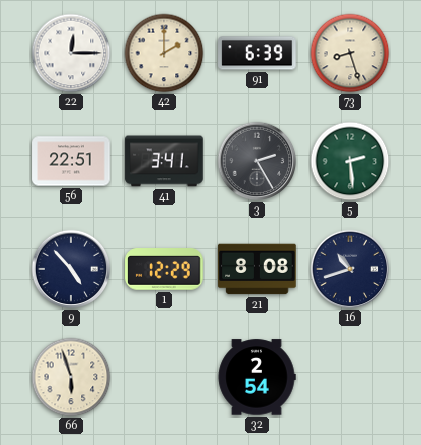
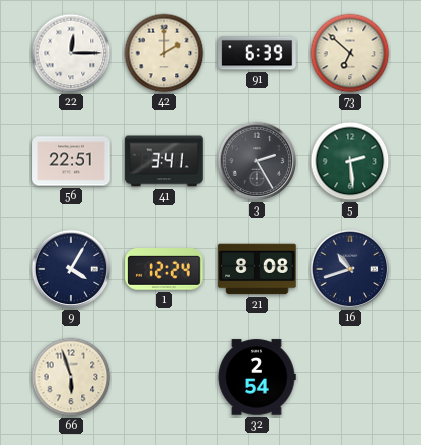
73: 8:27 -> 6:52
9: 4:53 -> 4:05
1: 12:29 -> 12:24
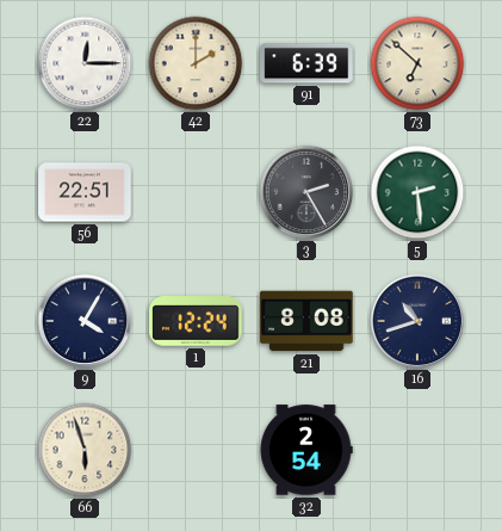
41: 3:41 -> none
